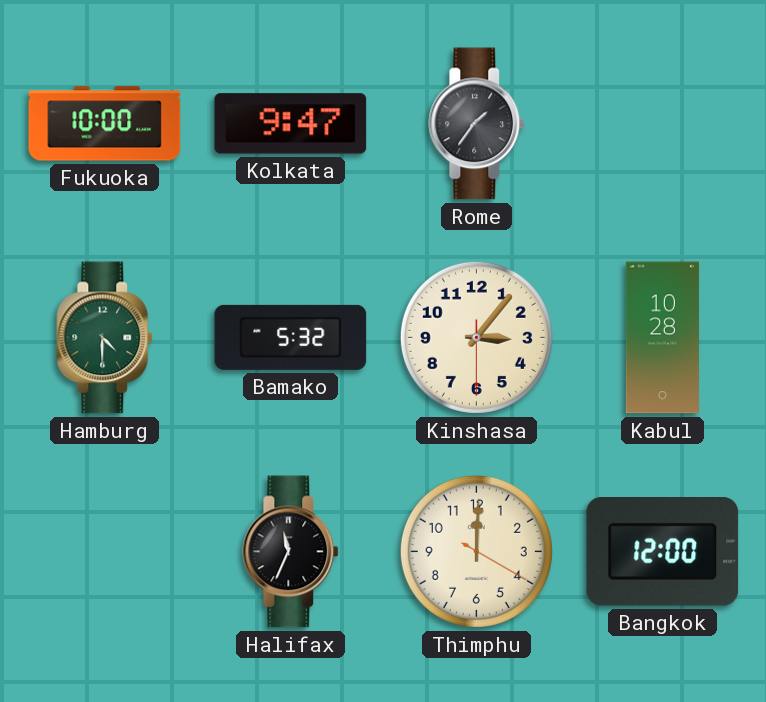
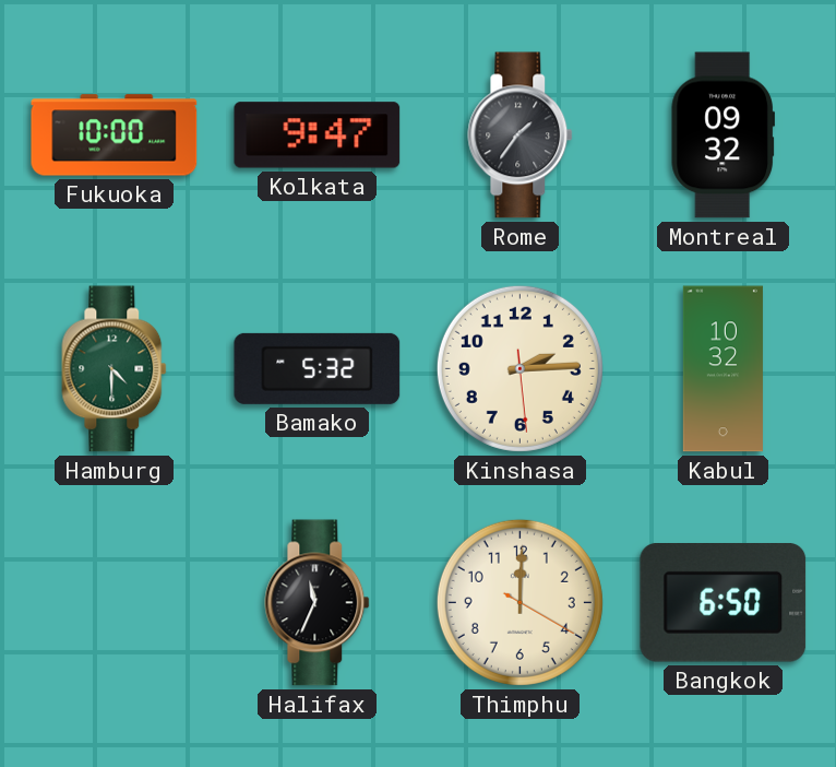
Montreal: none -> 09:32
Kinshasa: 3:06 -> 2:14
Kabul: 10:28 -> 10:32
Bangkok: 12:00 -> 6:50
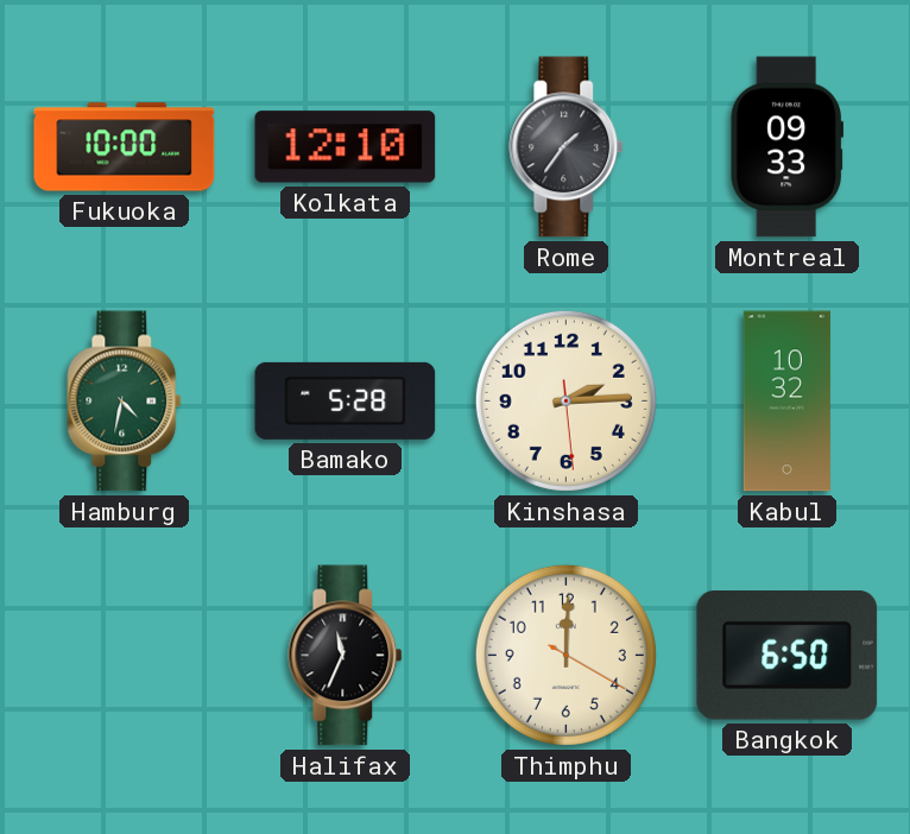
Kolkata: 9:47 -> 12:10
Montreal: 09:32 -> 09:33
Hamburg: 4:30 -> 4:32
Bamako: 5:32 -> 5:28
